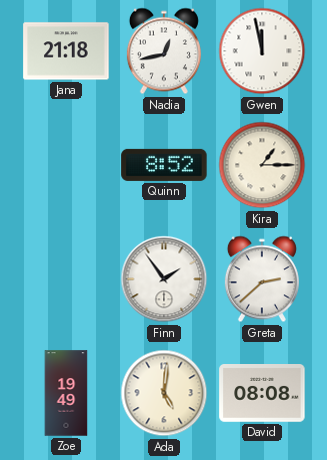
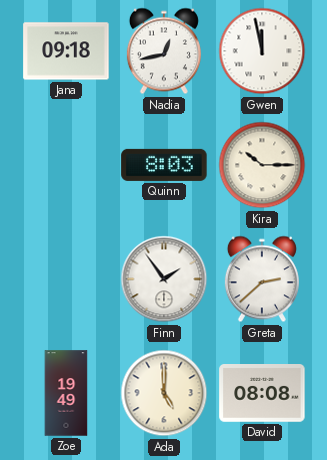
Jana: 21:18 -> 09:18
Quinn: 8:52 -> 8:03
Kira: 1:15 -> 10:15
Ada: 5:01 -> 5:00
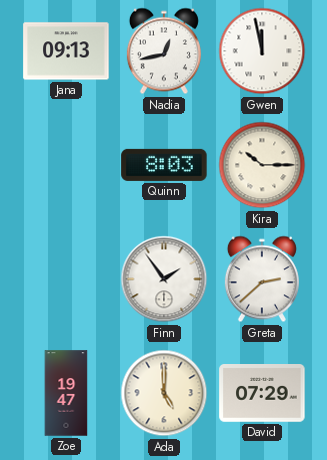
Jana: 09:18 -> 09:13
Zoe: 19:49 -> 19:47
David: 08:08 -> 07:29
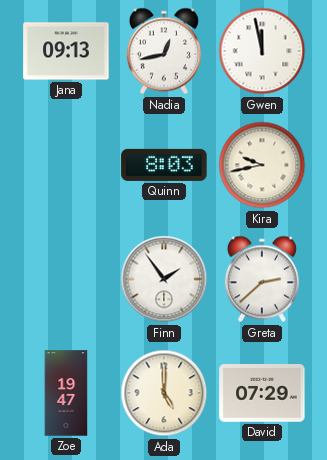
Kira: 10:15 -> 9:43
